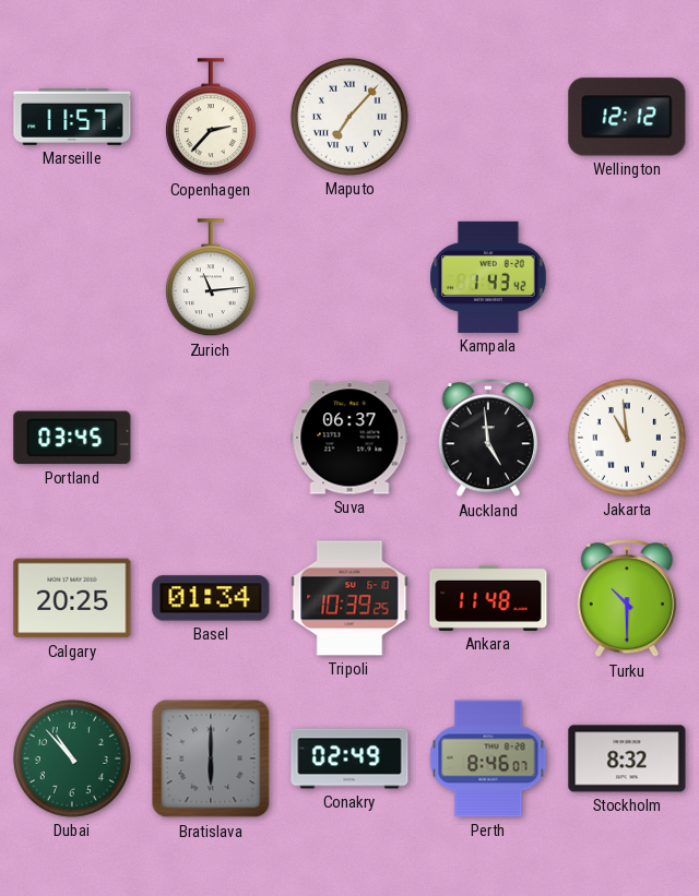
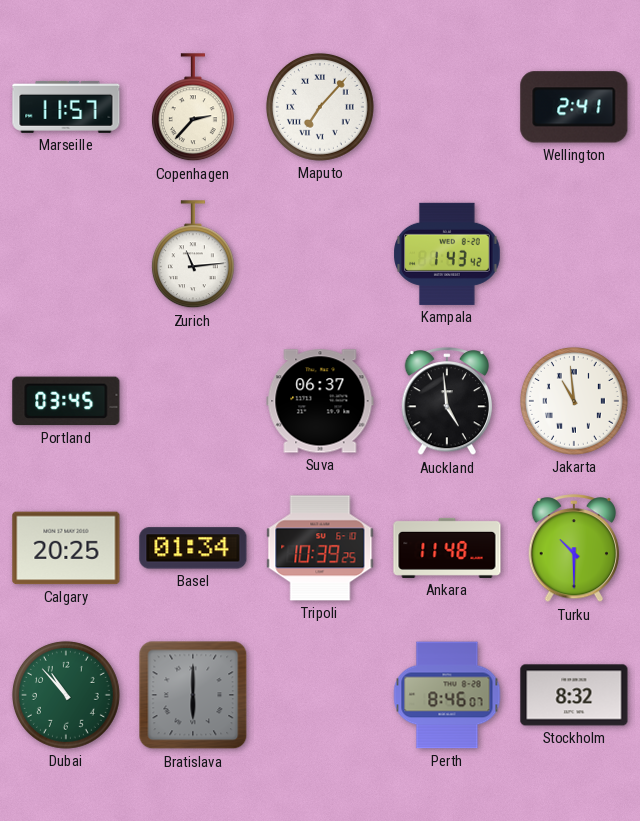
Wellington: 12:12 -> 2:41
Conakry: 02:49 -> none
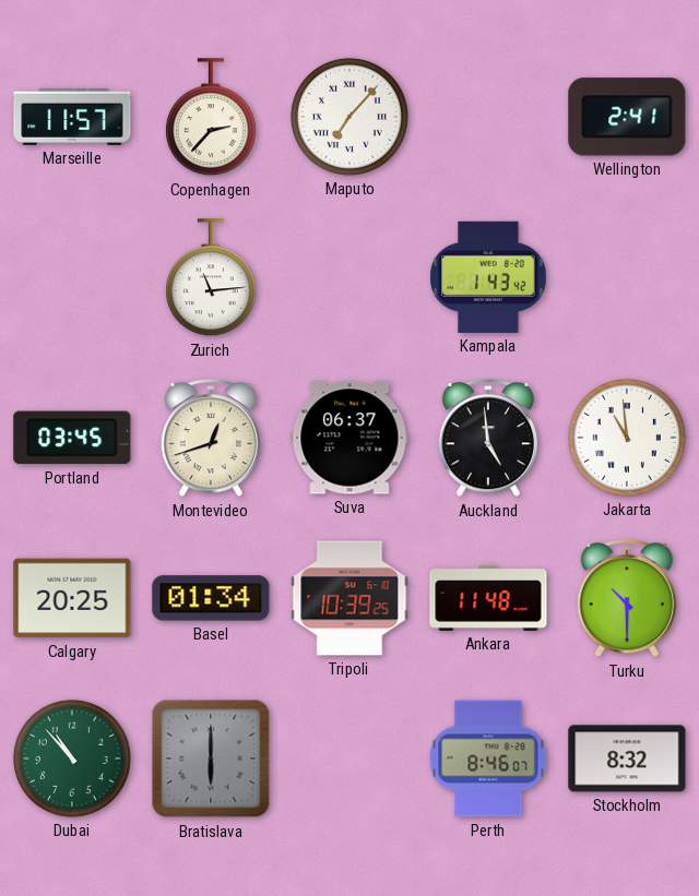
Montevideo: none -> 12:42
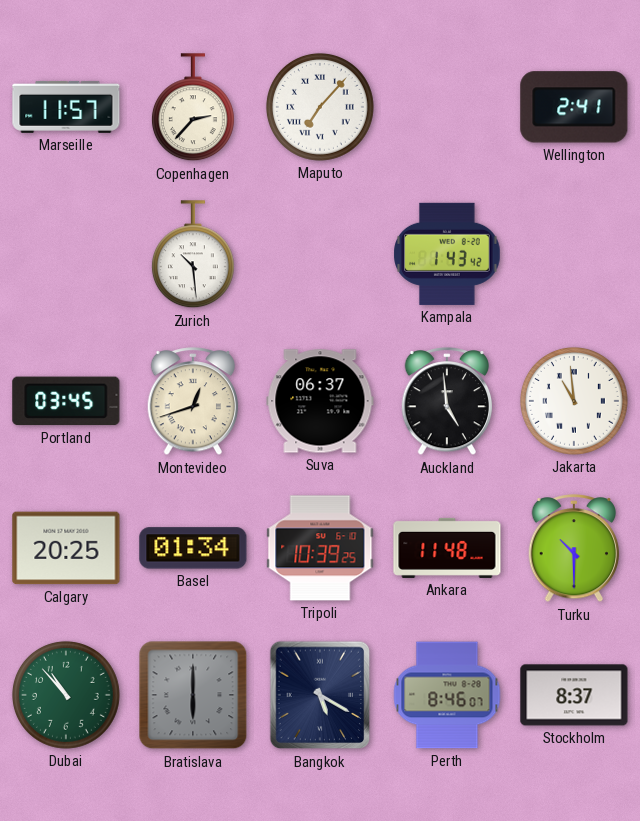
Zurich: 11:14 -> 10:29
Bangkok: none -> 5:20
Stockholm: 8:32 -> 8:37
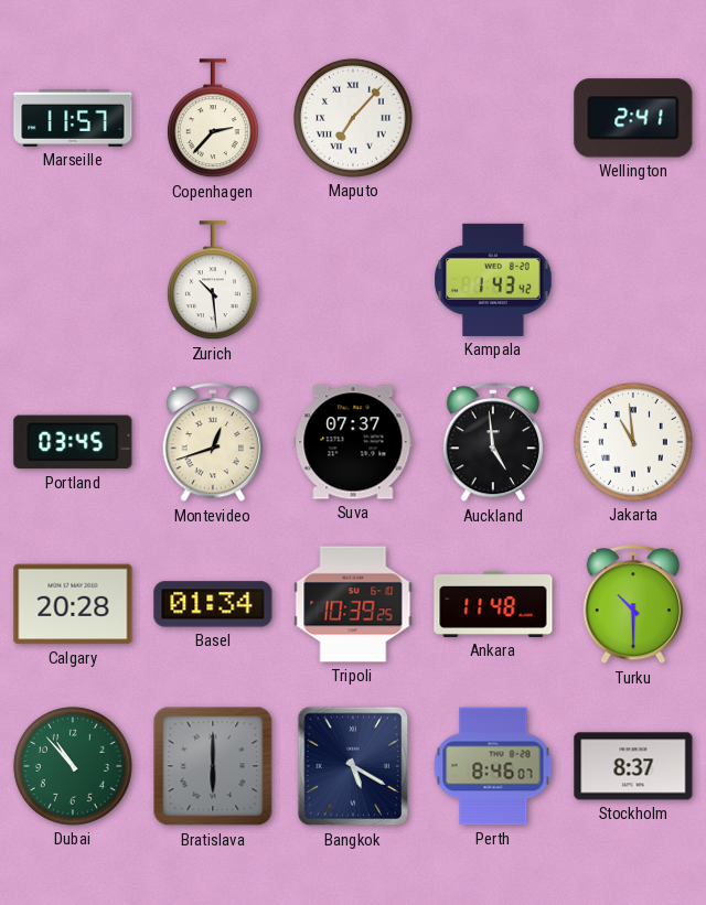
Suva: 06:37 -> 07:37
Calgary: 20:25 -> 20:28
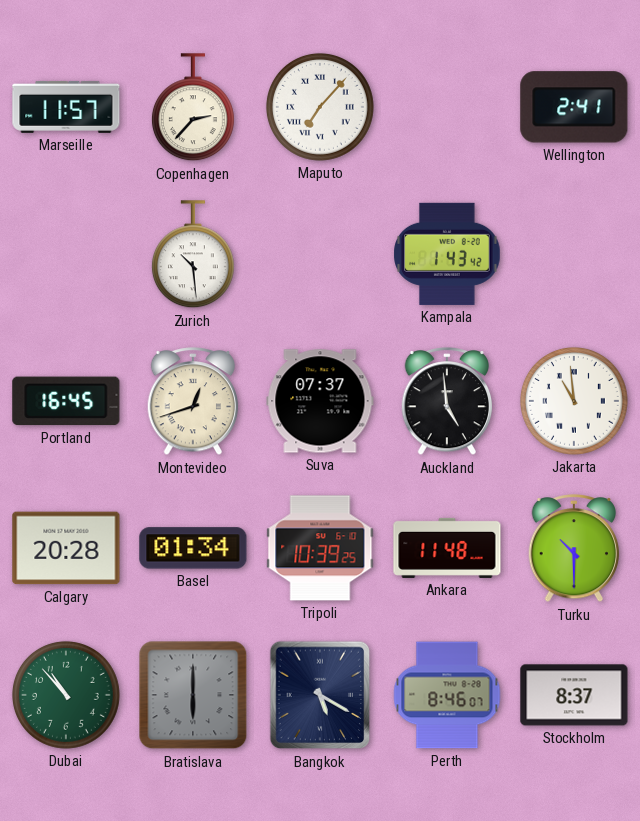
Portland: 03:45 -> 16:45
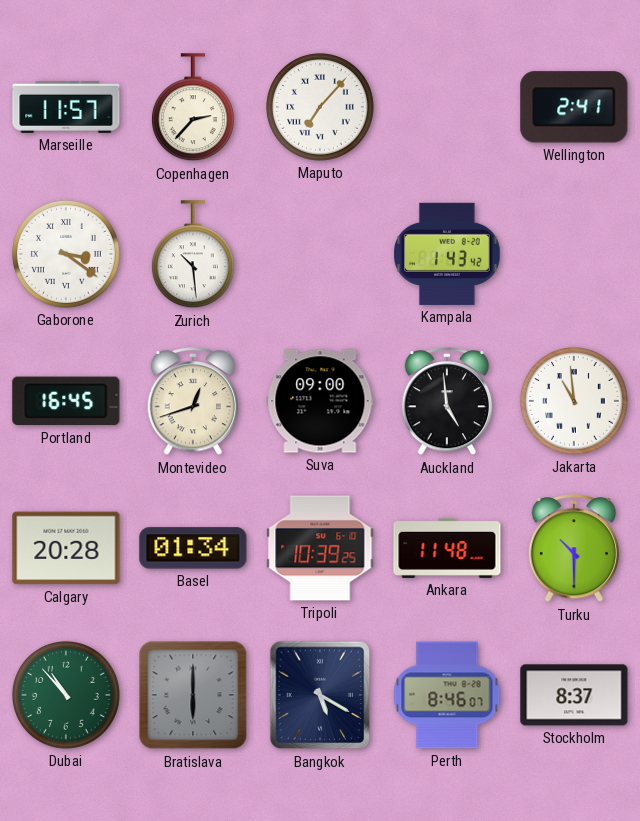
Gaborone: none -> 3:21
Suva: 07:37 -> 09:00
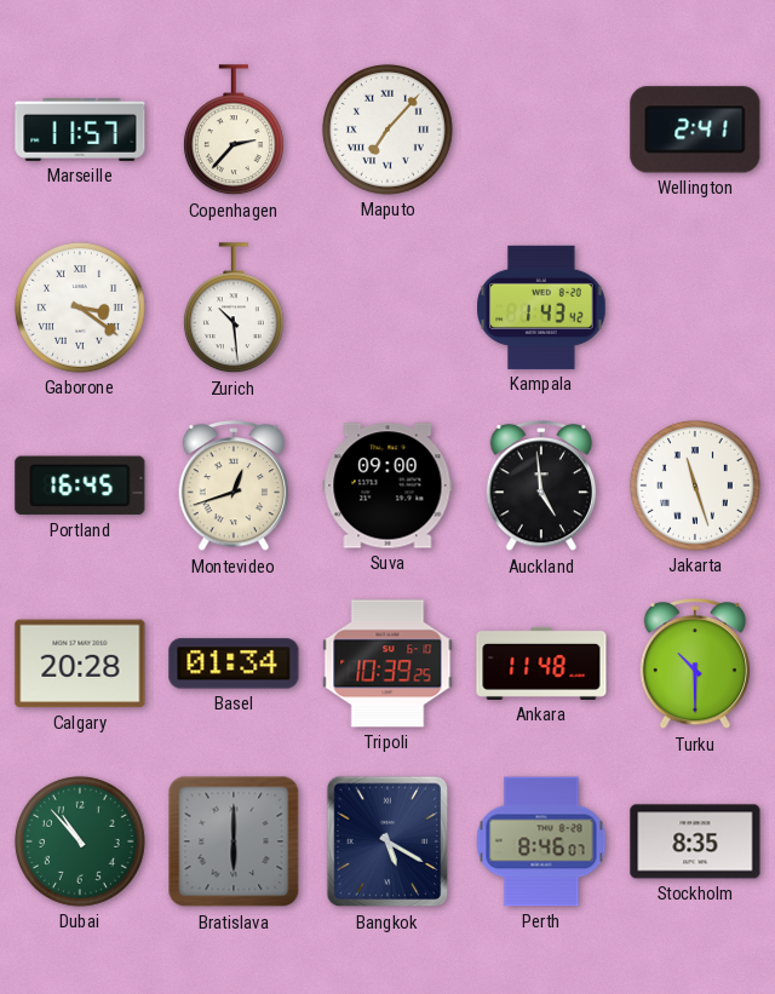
Jakarta: 10:59 -> 11:27
Stockholm: 8:37 -> 8:35
